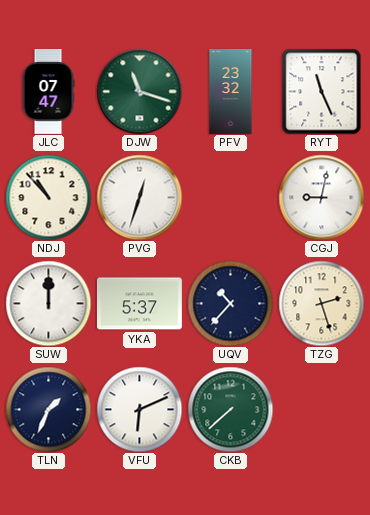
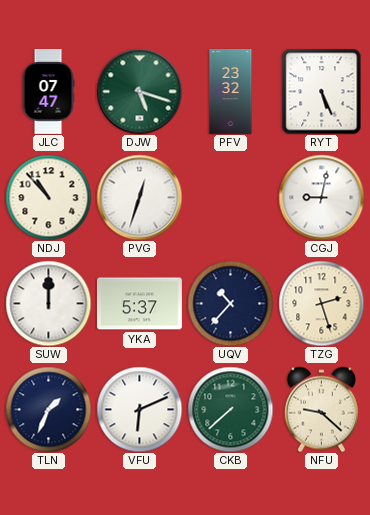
DJW: 11:18 -> 5:18
RYT: 11:26 -> 5:26
NFU: none -> 9:22
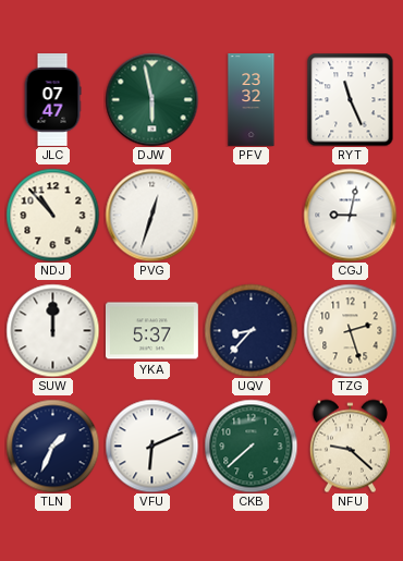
DJW: 5:18 -> 5:58
RYT: 5:26 -> 11:26
UQV: 10:37 -> 8:37
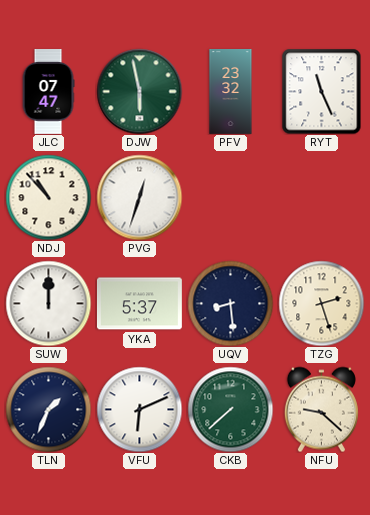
CGJ: 9:02 -> none
UQV: 8:37 -> 8:29
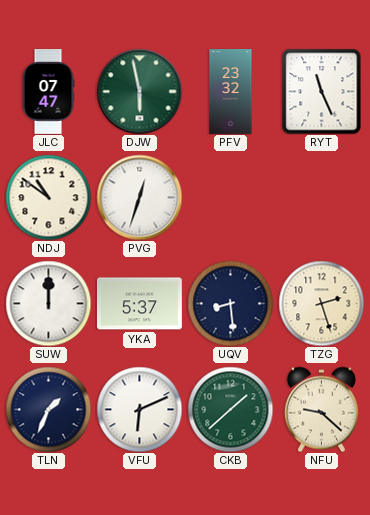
NDJ: 10:53 -> 10:51
CKB: 7:38 -> 1:38
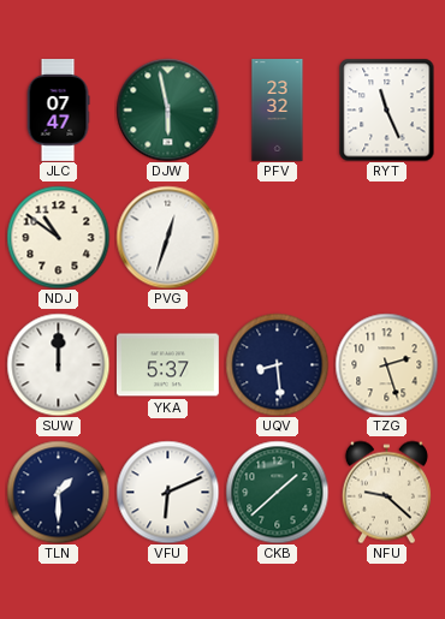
TLN: 1:34 -> 1:30
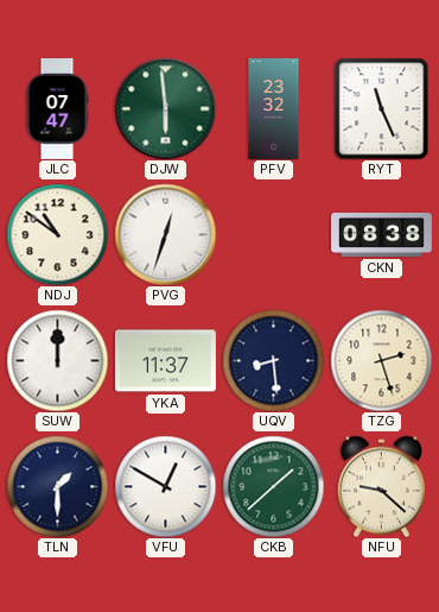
DJW: 5:58 -> 5:59
CKN: none -> 08:38
YKA: 5:37 -> 11:37
VFU: 6:11 -> 12:50
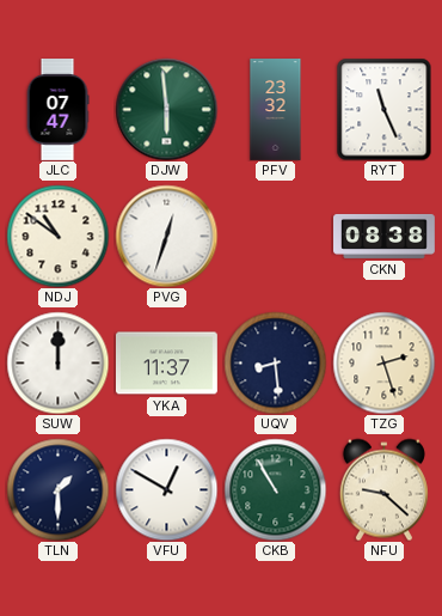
CKB: 1:38 -> 10:55
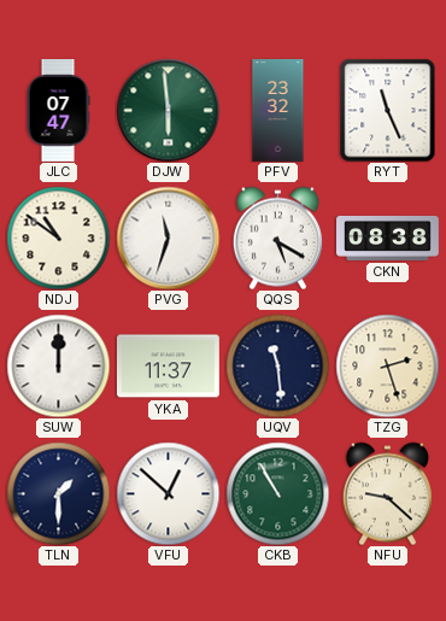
PVG: 12:33 -> 11:33
QQS: none -> 5:20
UQV: 8:29 -> 11:29
VFU: 12:50 -> 12:52
